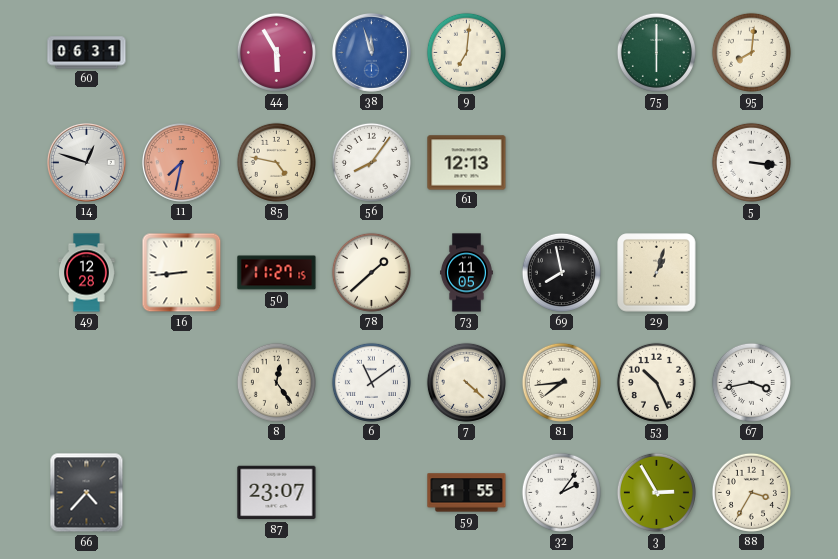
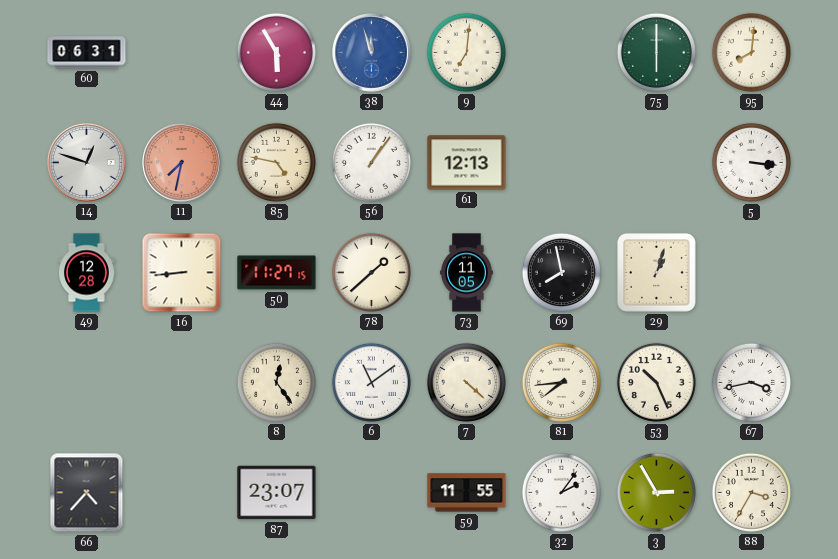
56: 8:06 -> 1:06
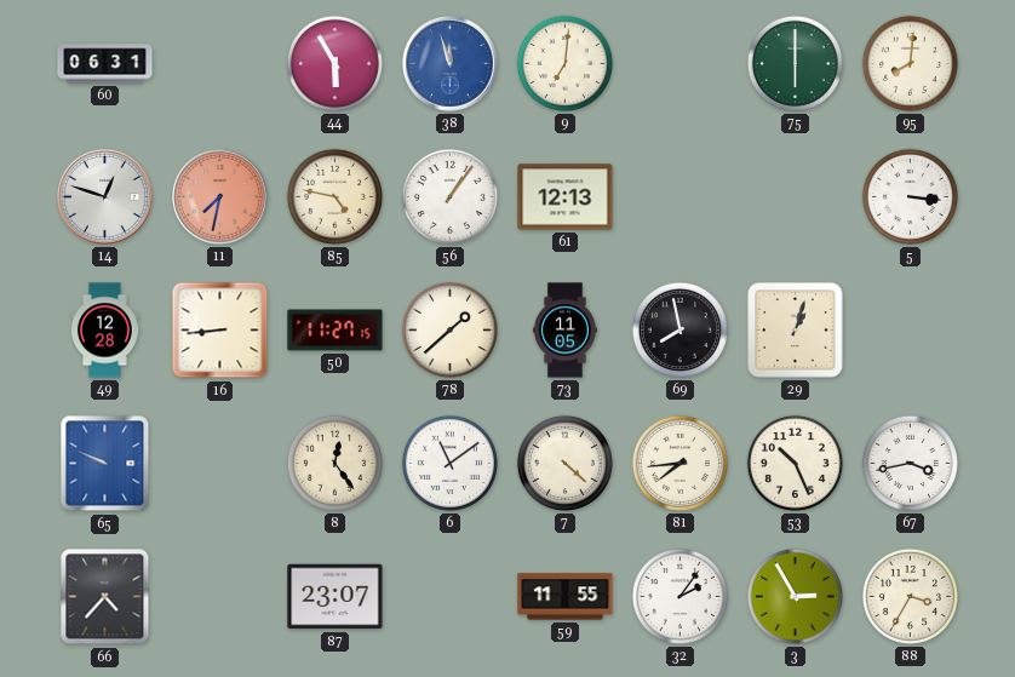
65: none -> 9:49
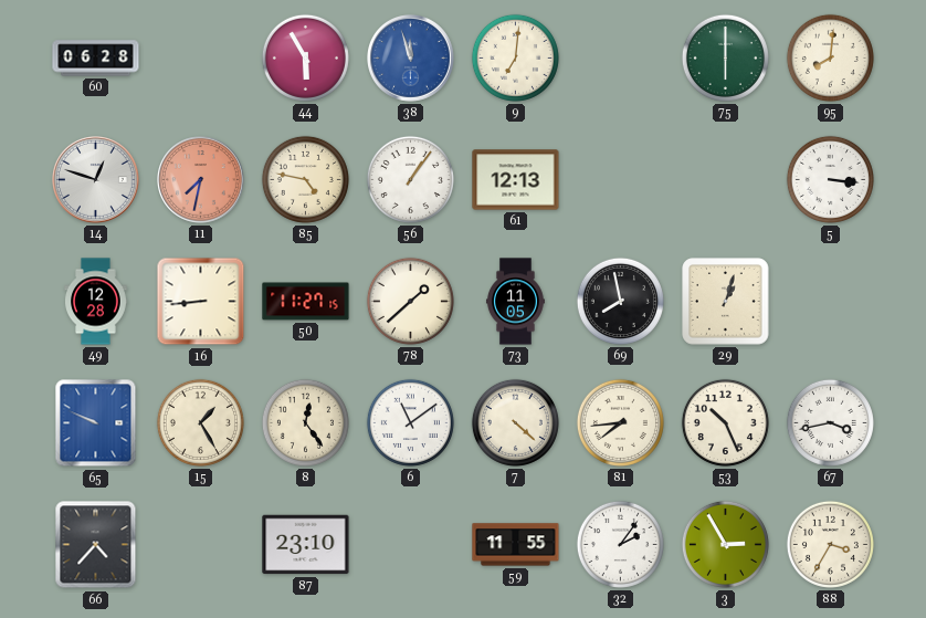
60: 06:31 -> 06:28
15: none -> 1:25
87: 23:07 -> 23:10
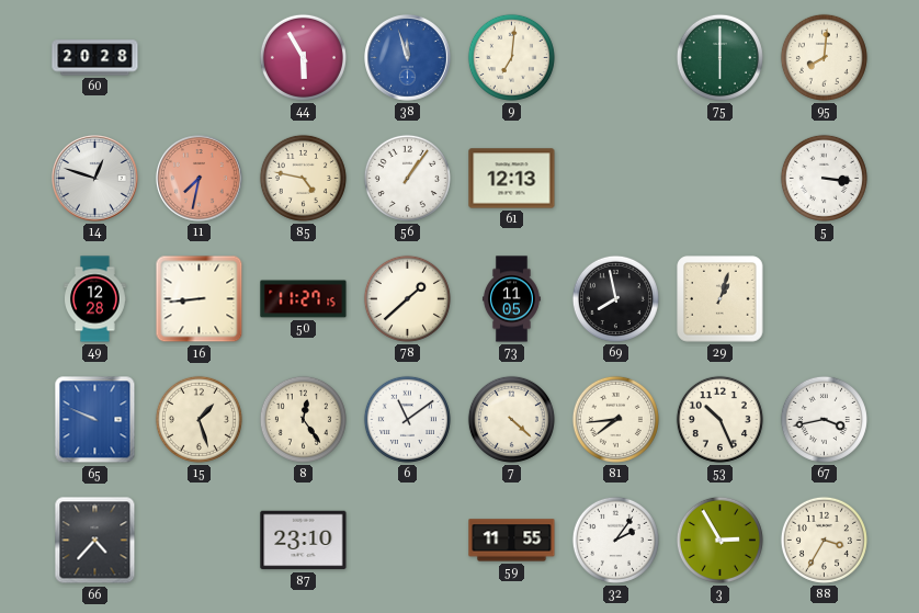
60: 06:28 -> 20:28
15: 1:25 -> 1:27
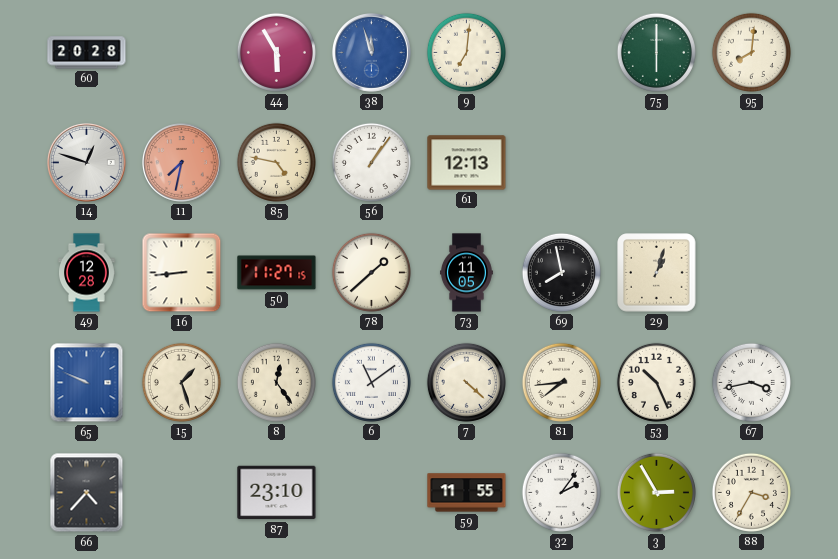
5: 3:16 -> none
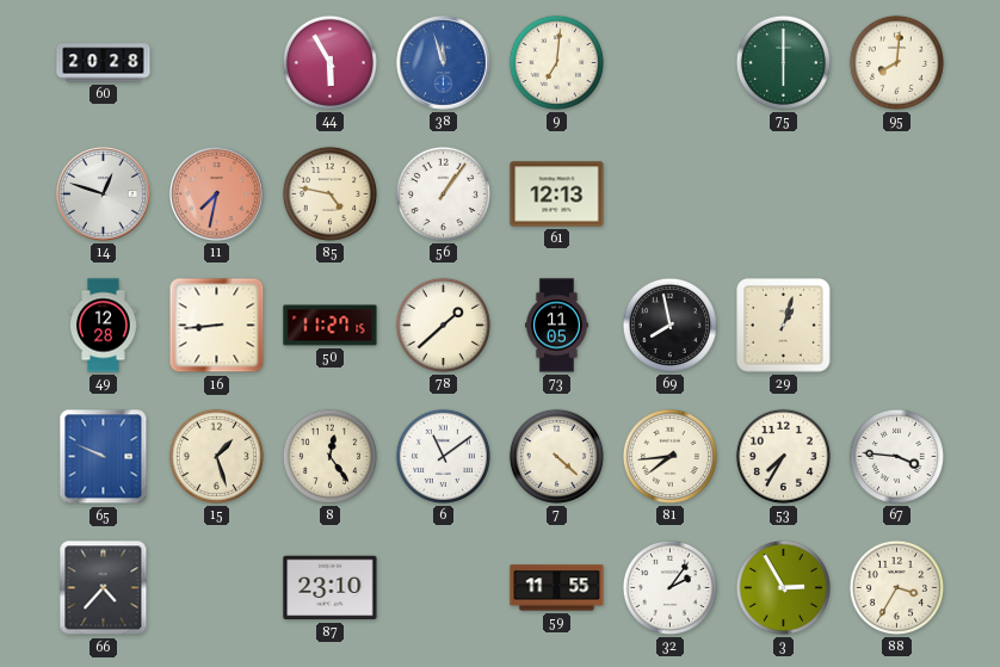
53: 10:26 -> 7:35
67: 3:43 -> 3:46
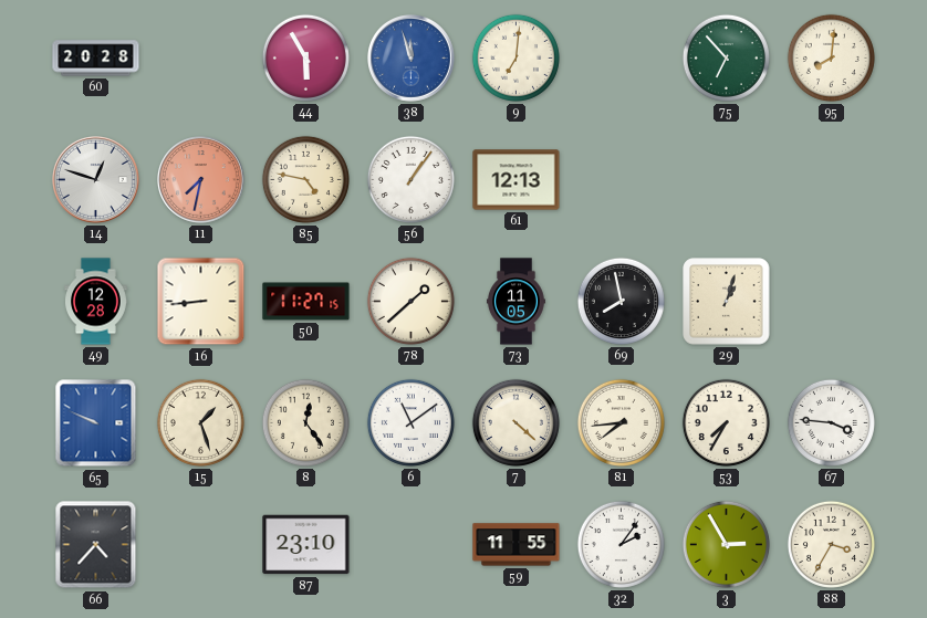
75: 6:00 -> 6:53
